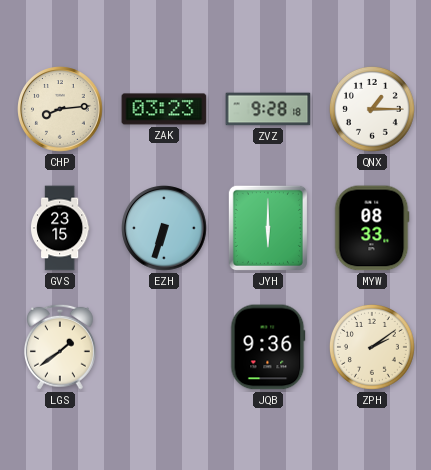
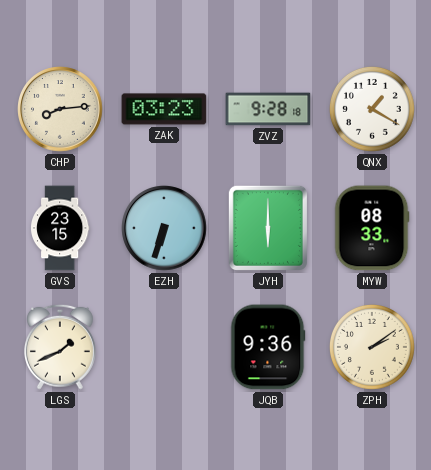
QNX: 1:15 -> 1:20
LGS: 1:39 -> 1:41
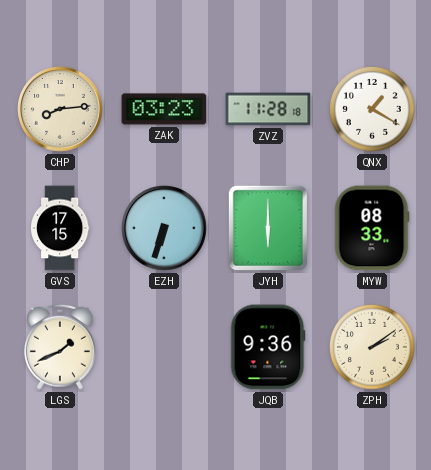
ZVZ: 9:28 -> 11:28
GVS: 23:15 -> 17:15
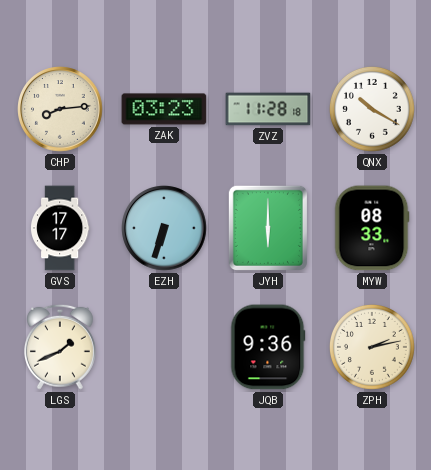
QNX: 1:20 -> 10:20
GVS: 17:15 -> 17:17
ZPH: 2:09 -> 2:13
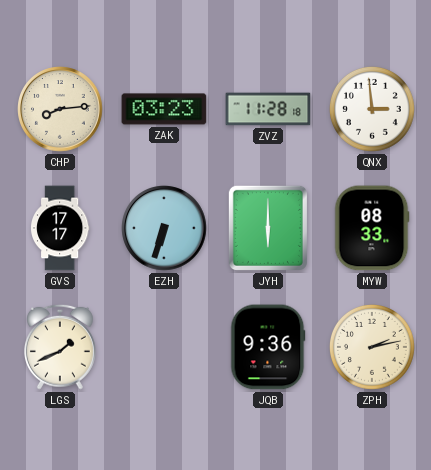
QNX: 10:20 -> 2:59
